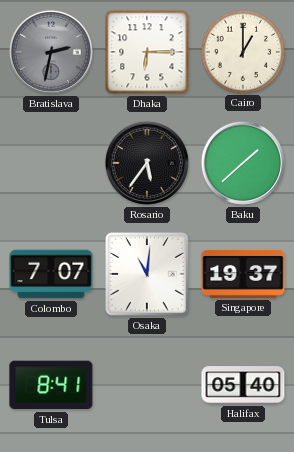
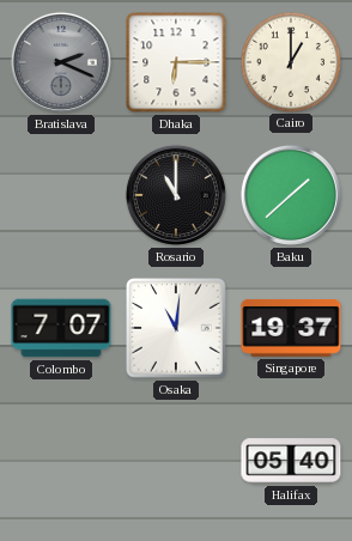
Bratislava: 2:32 -> 2:19
Rosario: 5:36 -> 11:00
Tulsa: 8:41 -> none
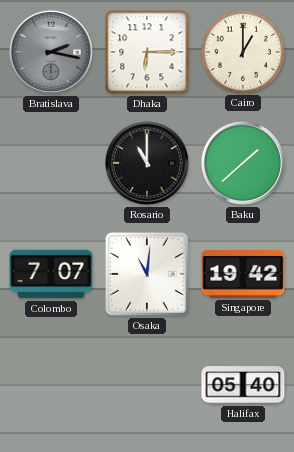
Bratislava: 2:19 -> 2:17
Singapore: 19:37 -> 19:42
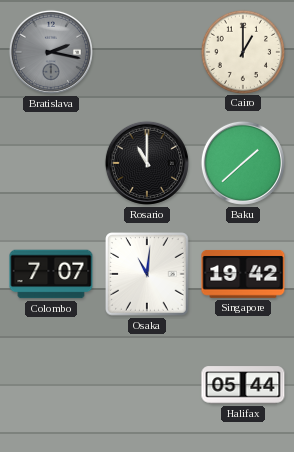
Dhaka: 6:15 -> none
Halifax: 05:40 -> 05:44
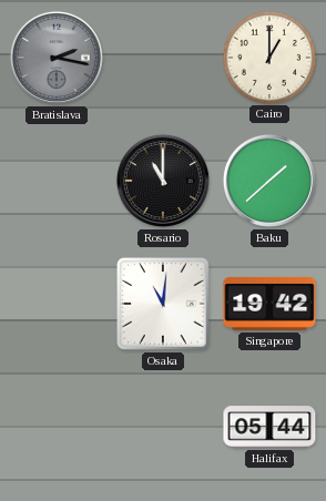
Colombo: 7:07 -> none
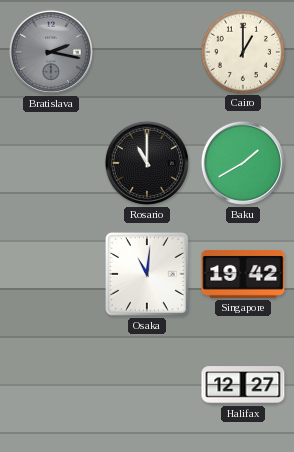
Baku: 1:38 -> 1:40
Halifax: 05:44 -> 12:27
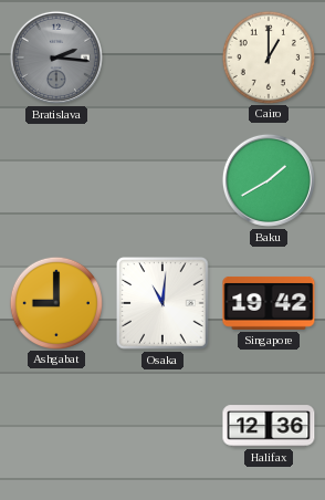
Bratislava: 2:17 -> 2:16
Rosario: 11:00 -> none
Ashgabat: none -> 9:00
Halifax: 12:27 -> 12:36
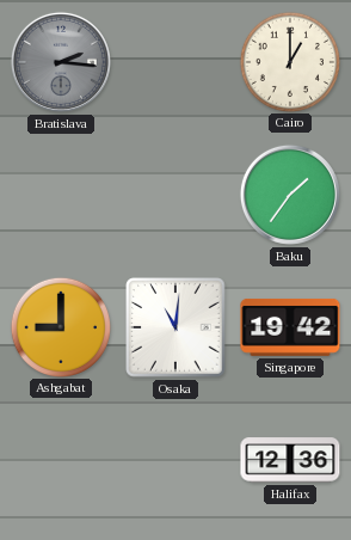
Baku: 1:40 -> 1:36
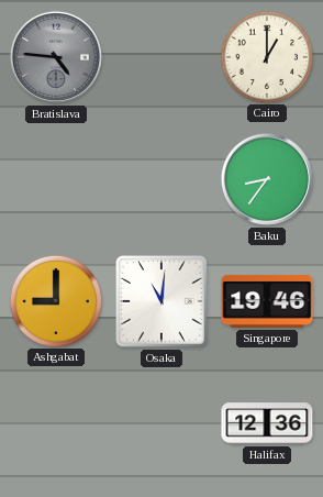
Bratislava: 2:16 -> 4:46
Baku: 1:36 -> 8:36
Singapore: 19:42 -> 19:46
